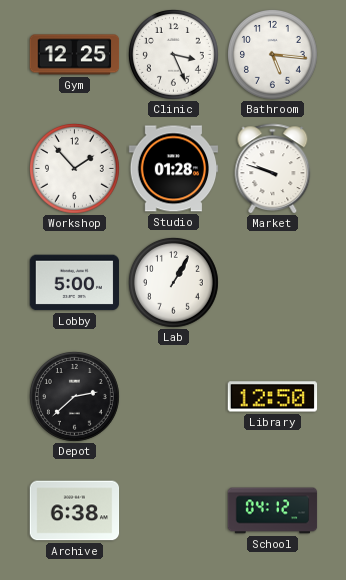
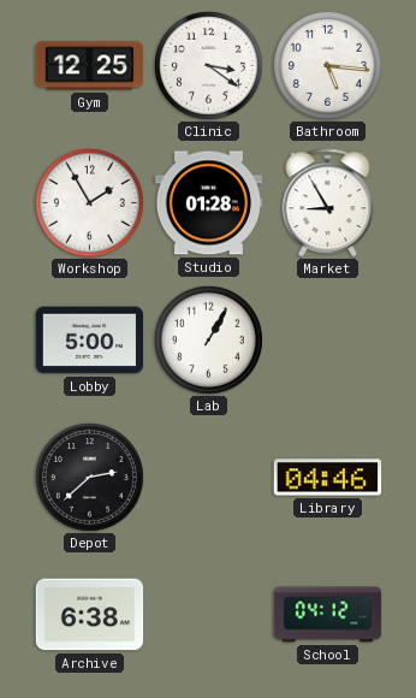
Clinic: 3:26 -> 3:21
Workshop: 1:53 -> 1:55
Market: 9:48 -> 8:55
Library: 12:50 -> 04:46
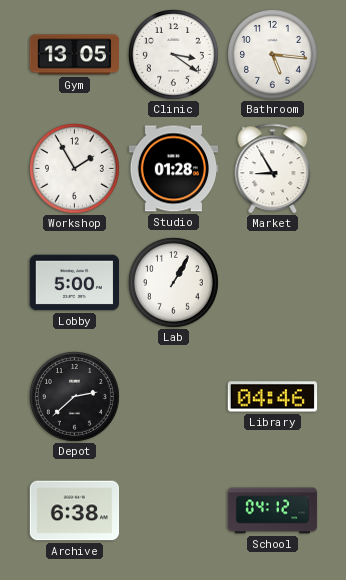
Gym: 12:25 -> 13:05
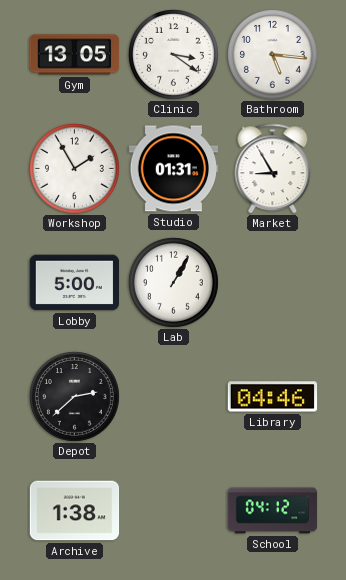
Studio: 01:28 -> 01:31
Archive: 6:38 -> 1:38
